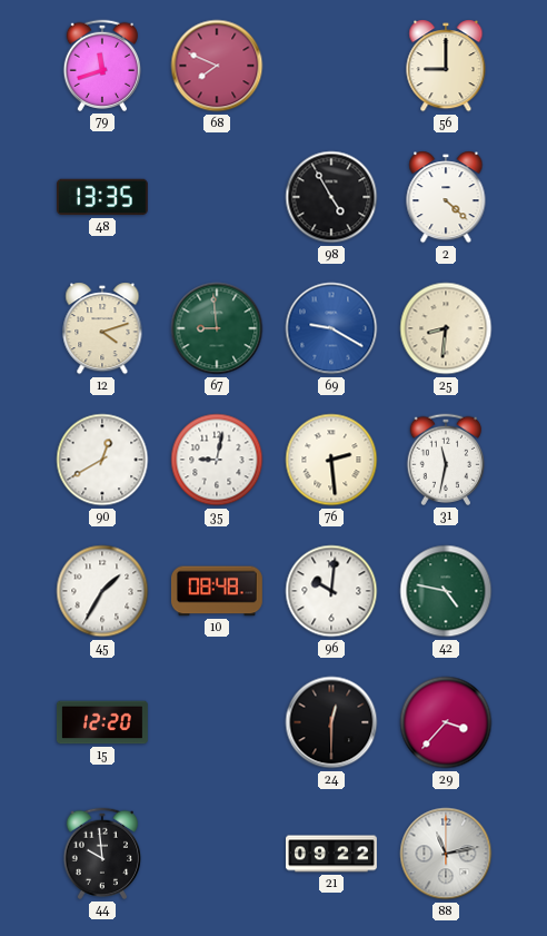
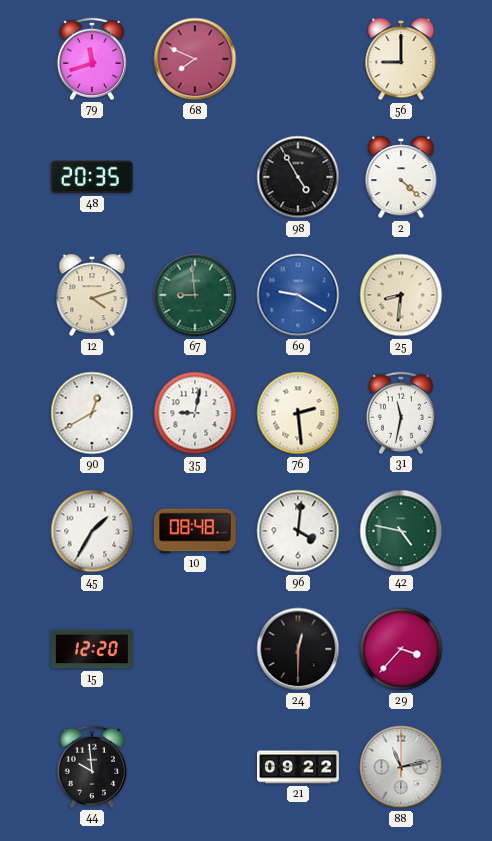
48: 13:35 -> 20:35
96: 10:01 -> 4:01
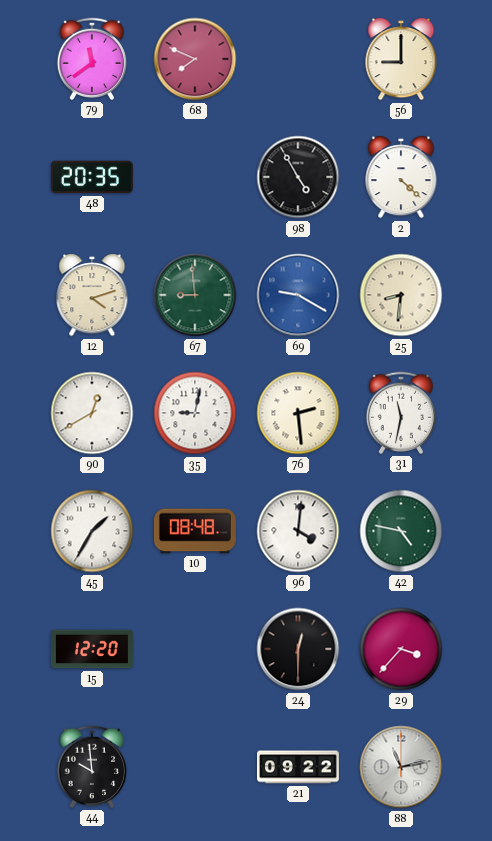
79: 11:42 -> 11:39
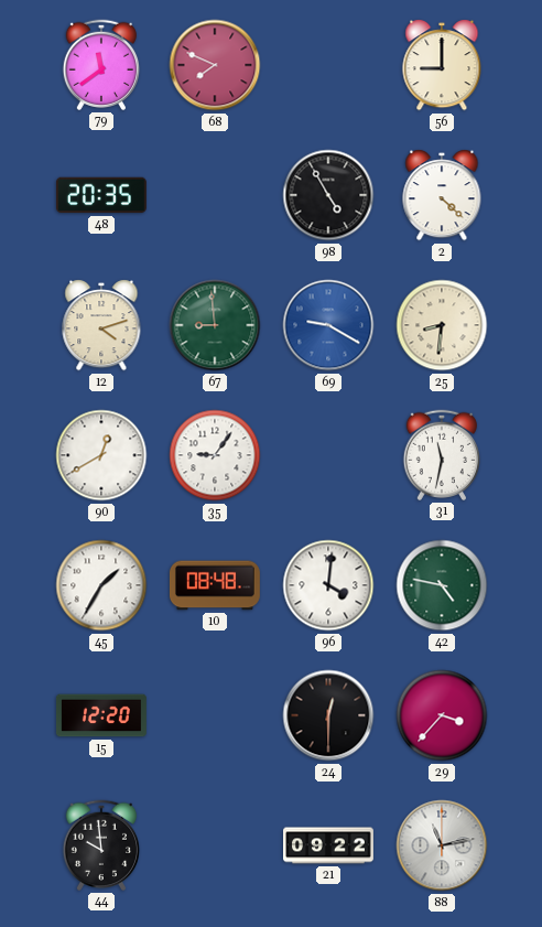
35: 9:02 -> 9:06
76: 2:29 -> none
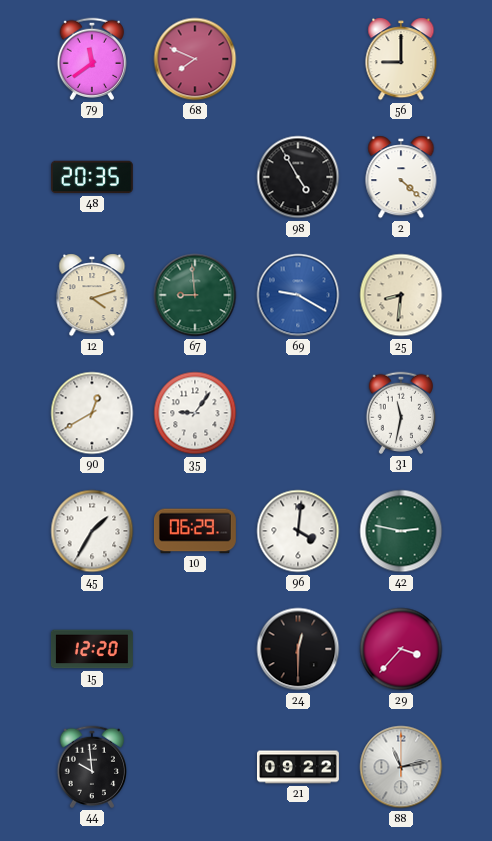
10: 08:48 -> 06:29
42: 4:47 -> 2:47
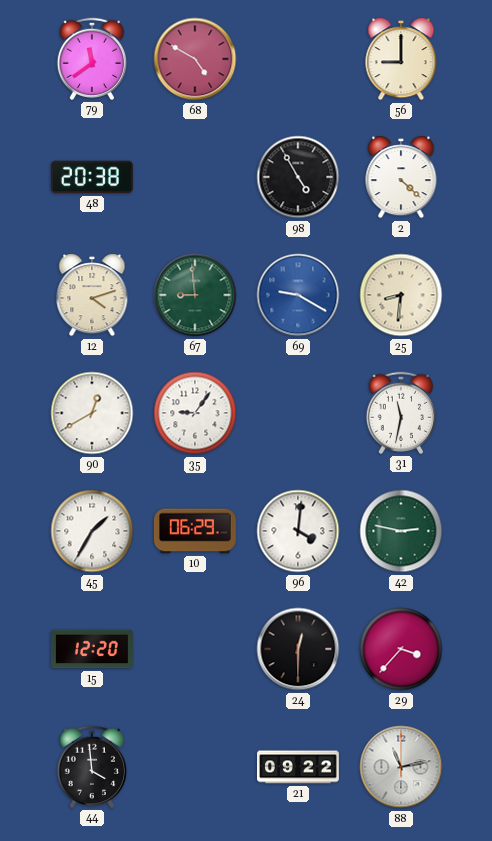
68: 7:49 -> 4:50
48: 20:35 -> 20:38
44: 9:59 -> 3:59
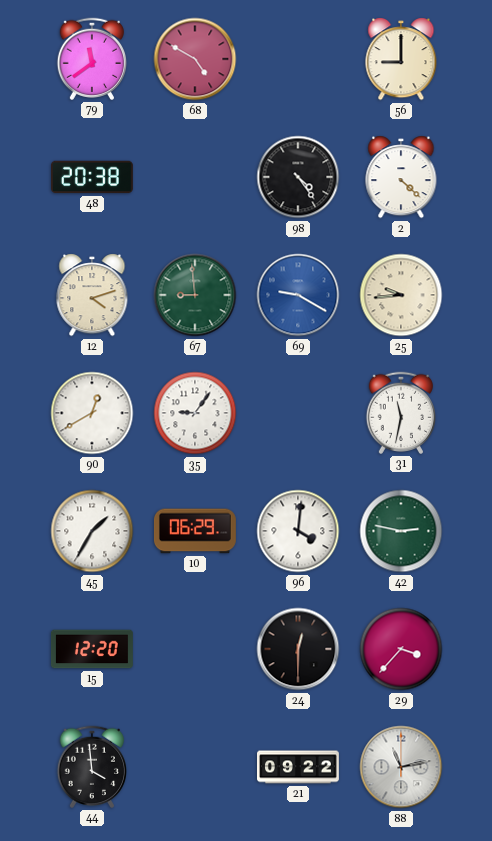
98: 4:55 -> 4:24
25: 8:31 -> 9:44
